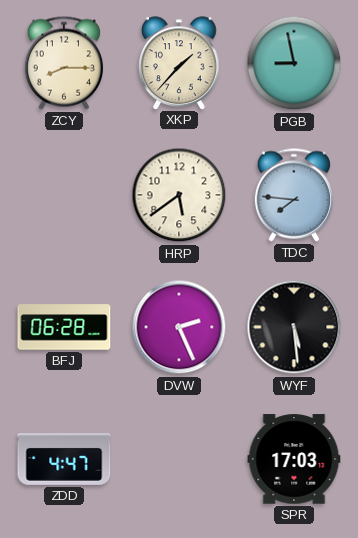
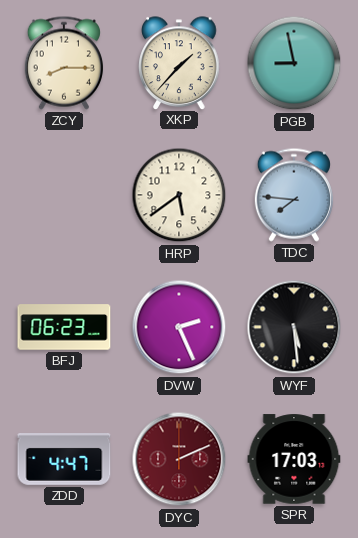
BFJ: 06:28 -> 06:23
DYC: none -> 2:11
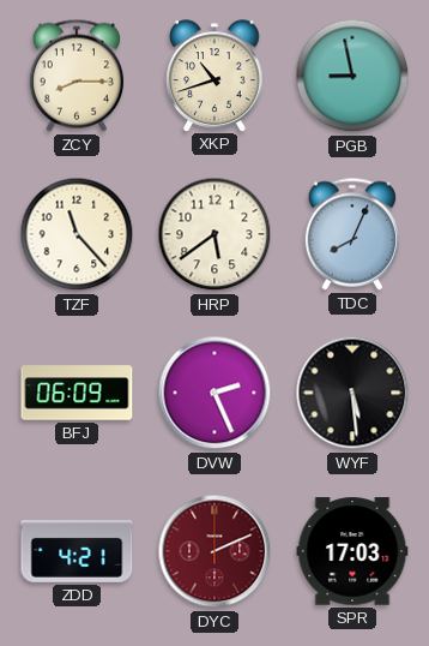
XKP: 1:37 -> 10:42
TZF: none -> 11:23
TDC: 7:46 -> 8:04
BFJ: 06:23 -> 06:09
ZDD: 4:47 -> 4:21
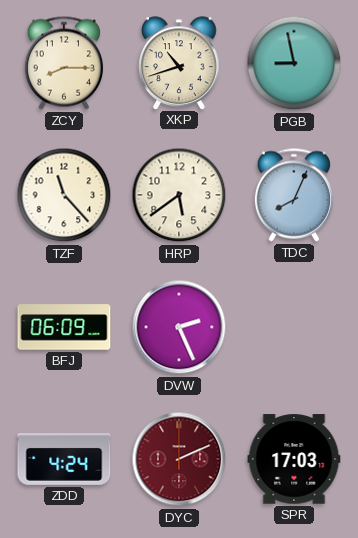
WYF: 5:29 -> none
ZDD: 4:21 -> 4:24
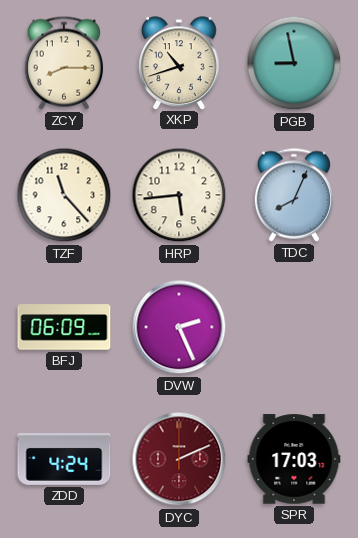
HRP: 5:39 -> 5:44
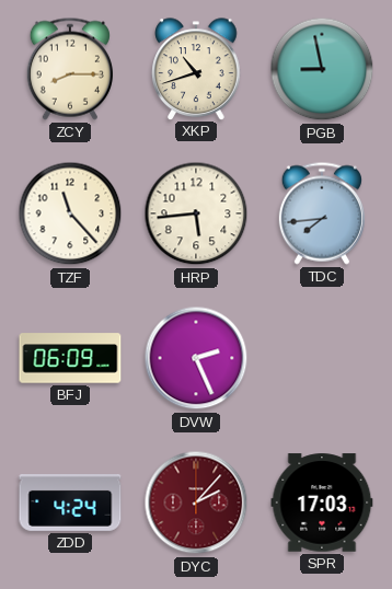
TDC: 8:04 -> 7:44
DYC: 2:11 -> 2:07
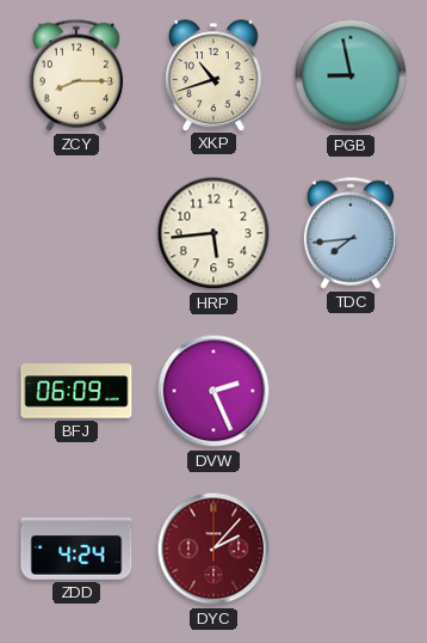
TZF: 11:23 -> none
SPR: 17:03 -> none
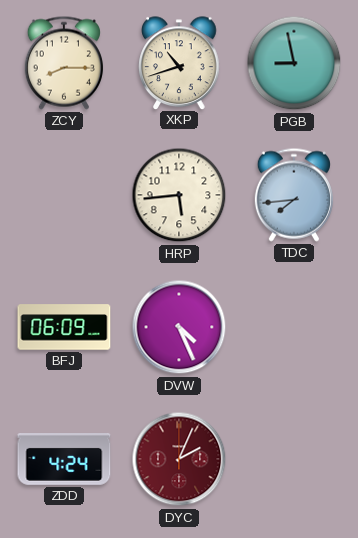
DVW: 2:26 -> 4:26
DYC: 2:07 -> 2:04
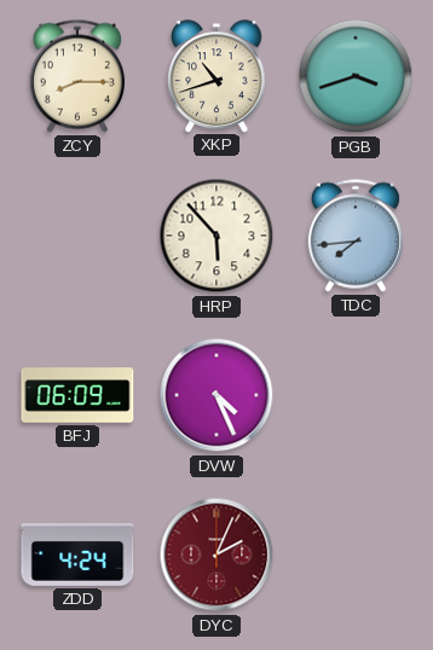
PGB: 8:58 -> 3:42
HRP: 5:44 -> 5:53
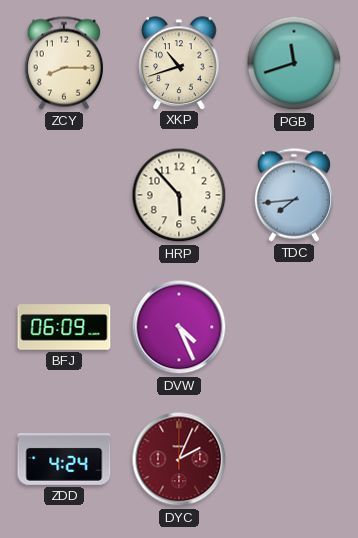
PGB: 3:42 -> 11:42
